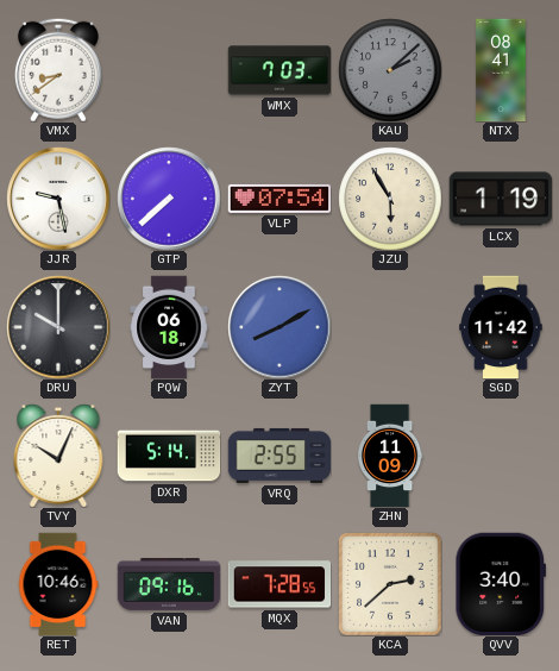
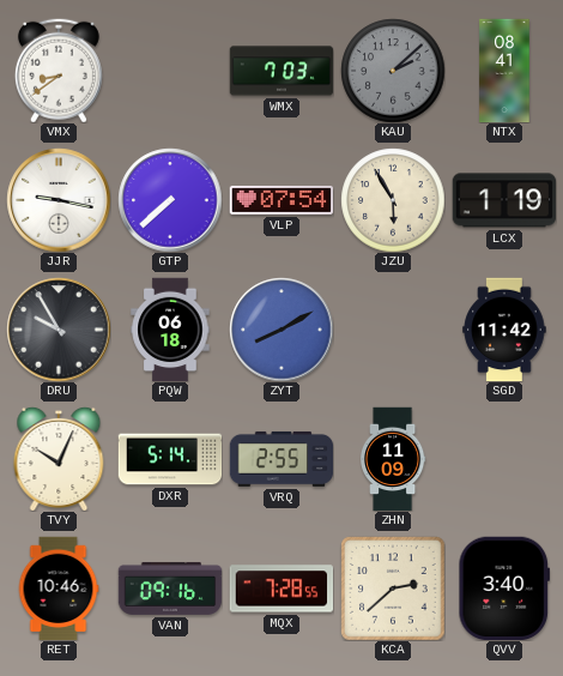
JJR: 9:28 -> 9:17
DRU: 10:00 -> 9:55
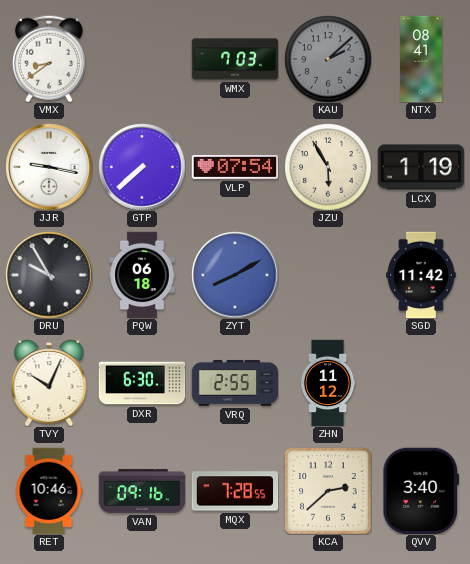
DXR: 5:14 -> 6:30
ZHN: 11:09 -> 11:12
